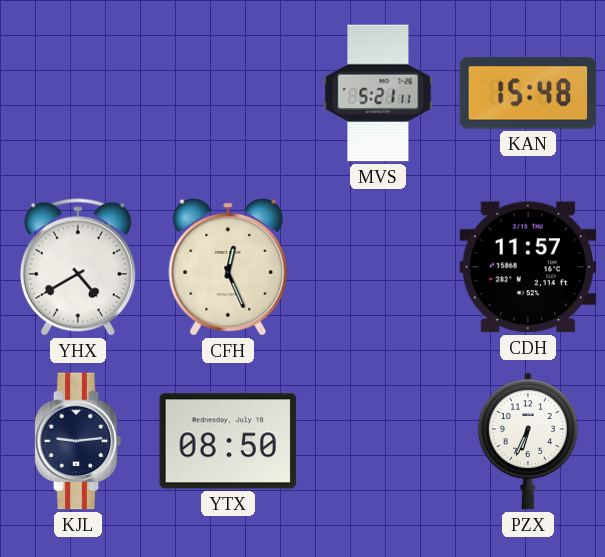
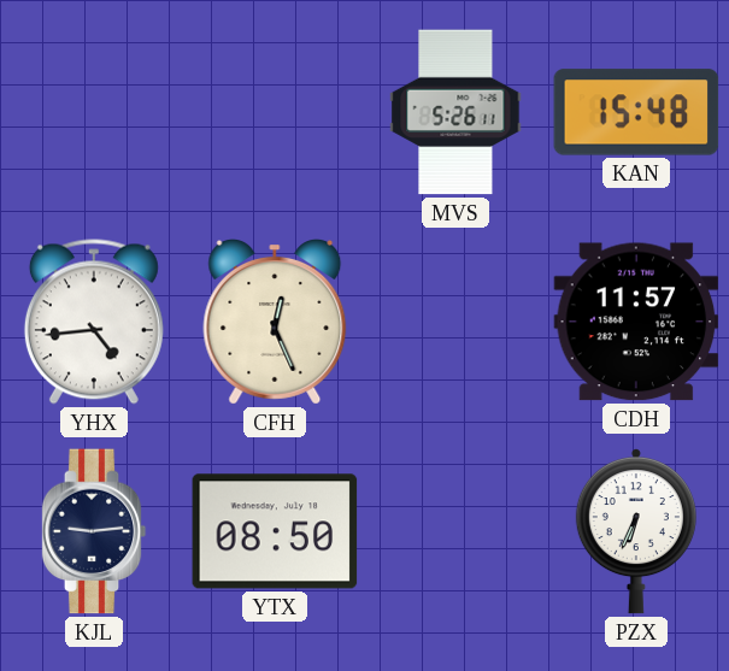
MVS: 5:21 -> 5:26
YHX: 4:40 -> 4:44
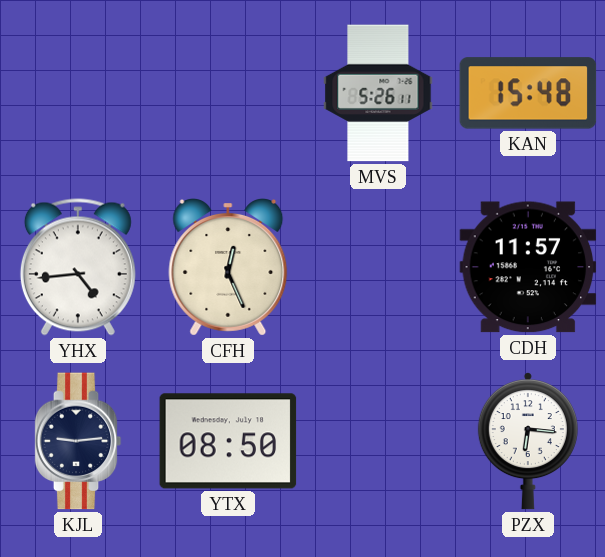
PZX: 6:34 -> 6:16
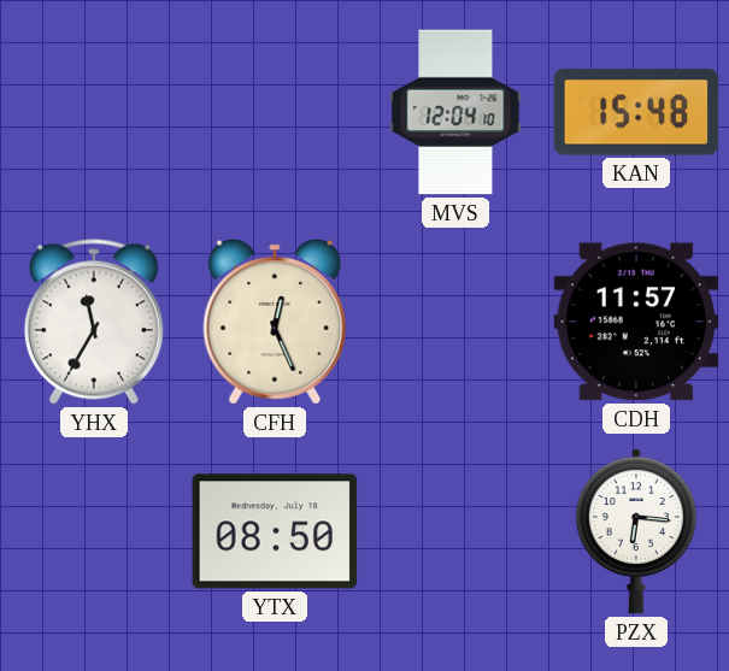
MVS: 5:26 -> 12:04
YHX: 4:44 -> 11:35
KJL: 9:14 -> none
